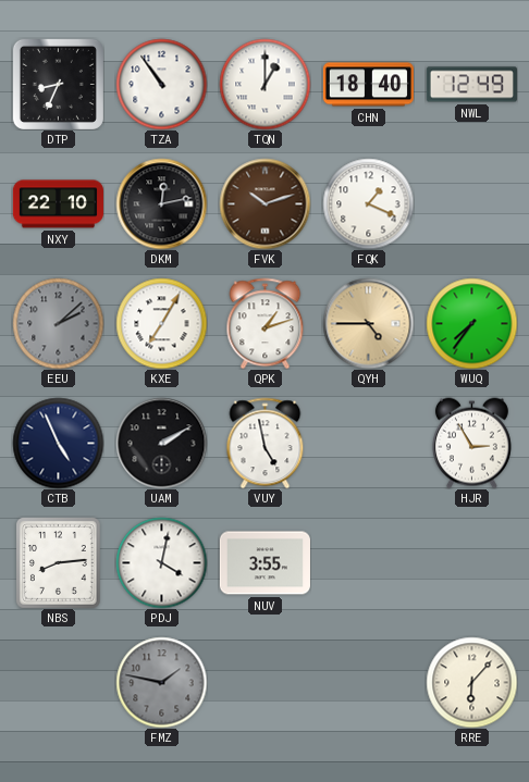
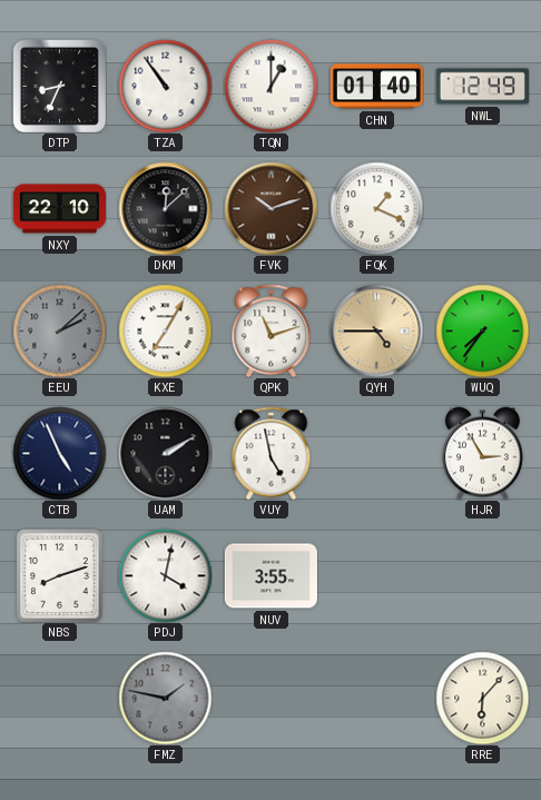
CHN: 18:40 -> 01:40
DKM: 12:13 -> 12:08
QPK: 1:12 -> 11:12
NBS: 8:14 -> 8:12
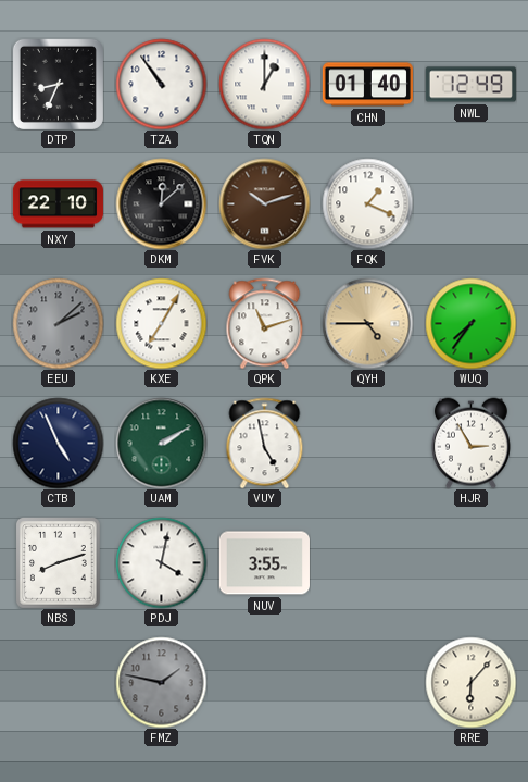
UAM dial: black -> green
